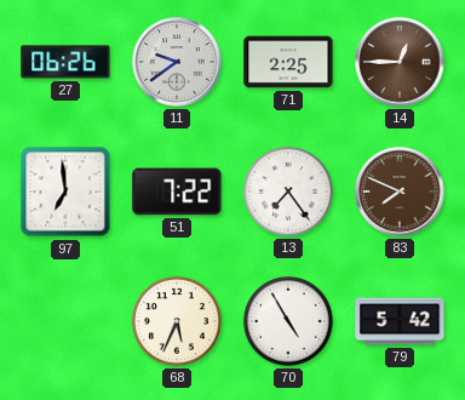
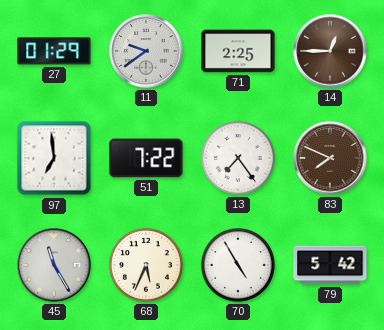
27: 06:26 -> 01:29
45: none -> 11:25
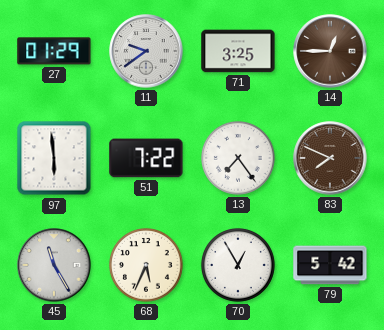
71: 2:25 -> 3:25
97: 6:59 -> 5:59
70: 4:55 -> 12:55
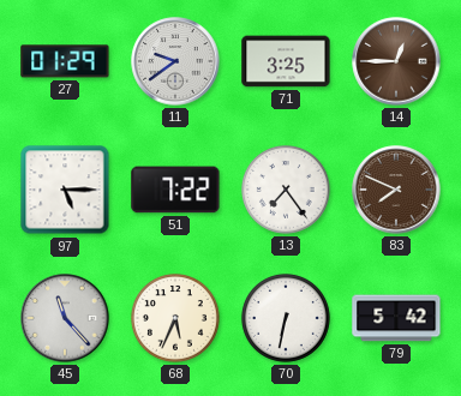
97: 5:59 -> 5:15
45: 11:25 -> 11:23
70: 12:55 -> 6:32
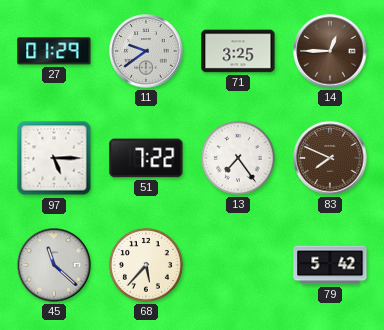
45: 11:23 -> 11:22
68: 5:34 -> 5:37
70: 6:32 -> none
